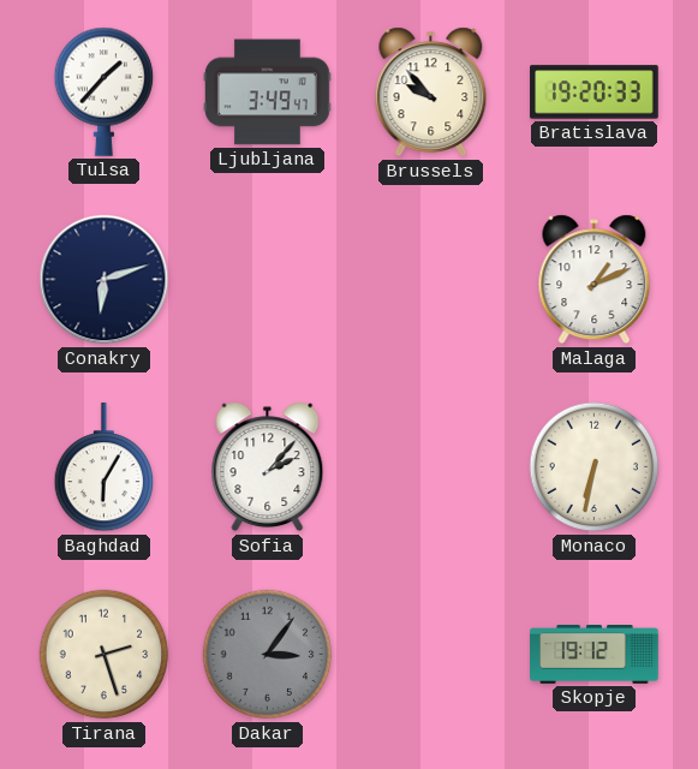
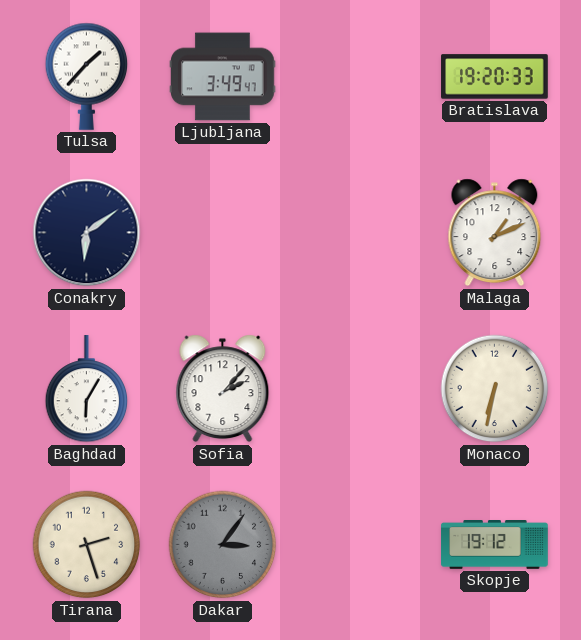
Brussels: 9:53 -> none
Conakry: 6:12 -> 6:09
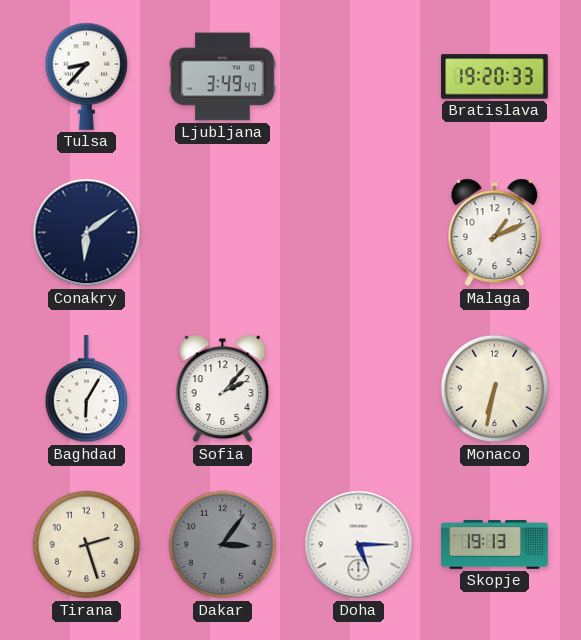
Tulsa: 1:37 -> 8:37
Doha: none -> 5:15
Skopje: 19:12 -> 19:13
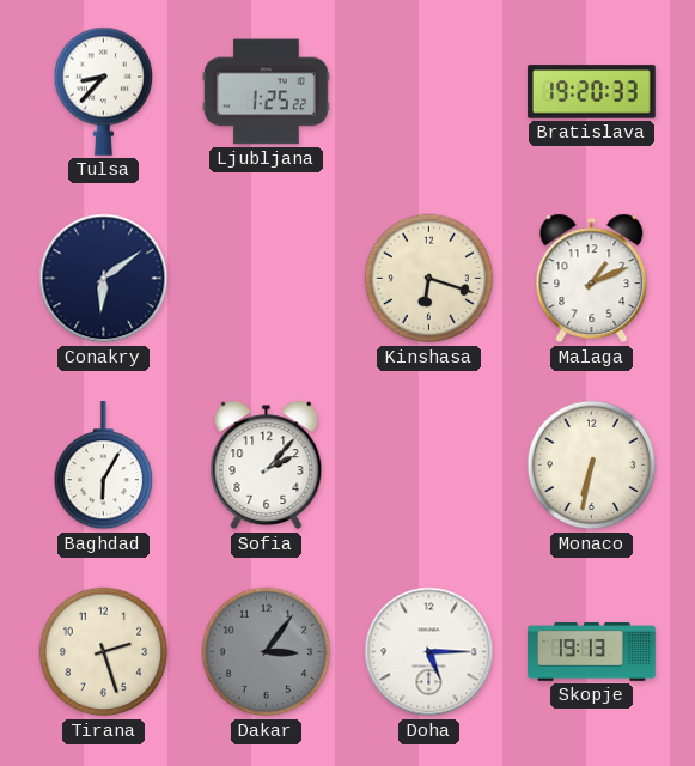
Ljubljana: 3:49 -> 1:25
Kinshasa: none -> 6:18
